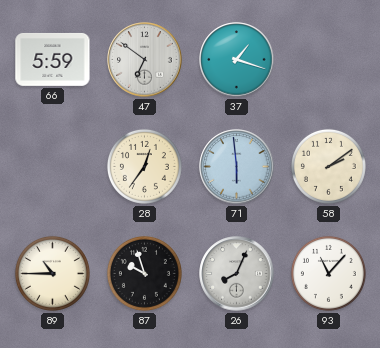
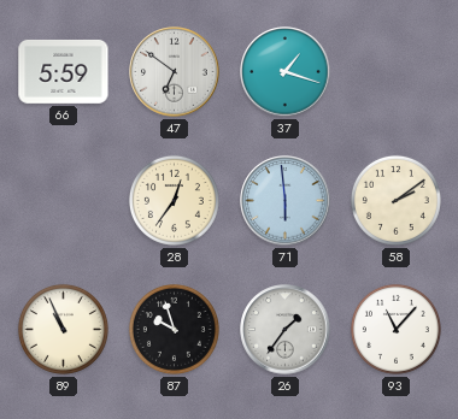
89: 10:45 -> 10:56
26: 8:04 -> 1:36
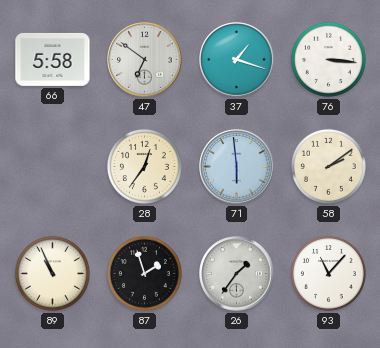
66: 5:59 -> 5:58
76: none -> 3:16
87: 9:57 -> 1:57
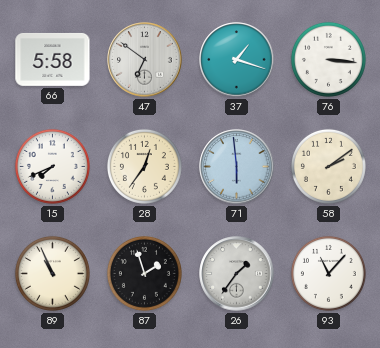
15: none -> 7:41
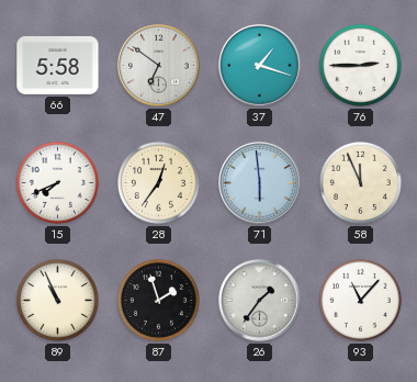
76: 3:16 -> 2:45
58: 2:09 -> 11:56
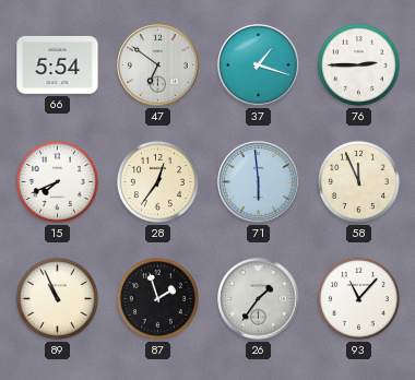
66: 5:58 -> 5:54
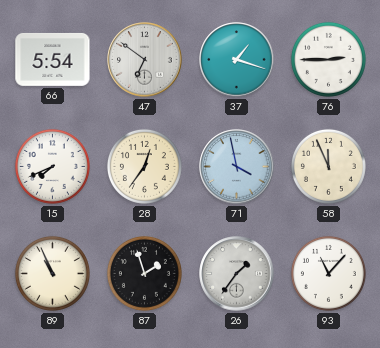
71: 5:59 -> 3:58
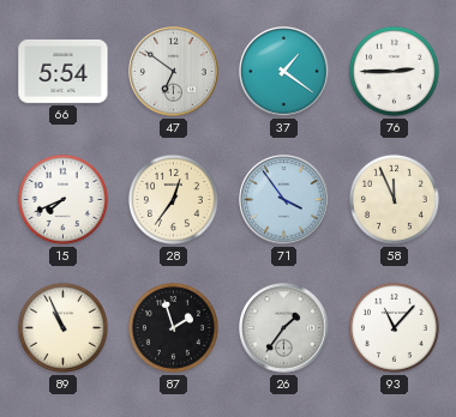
37: 1:18 -> 1:21
71: 3:58 -> 3:54
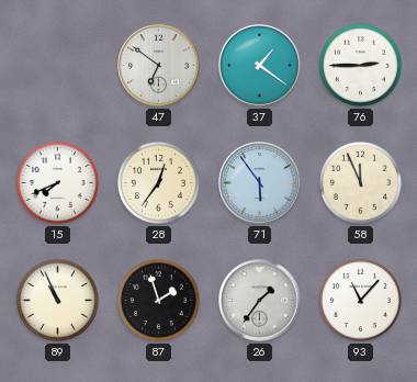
66: 5:54 -> none
71: 3:54 -> 5:54
